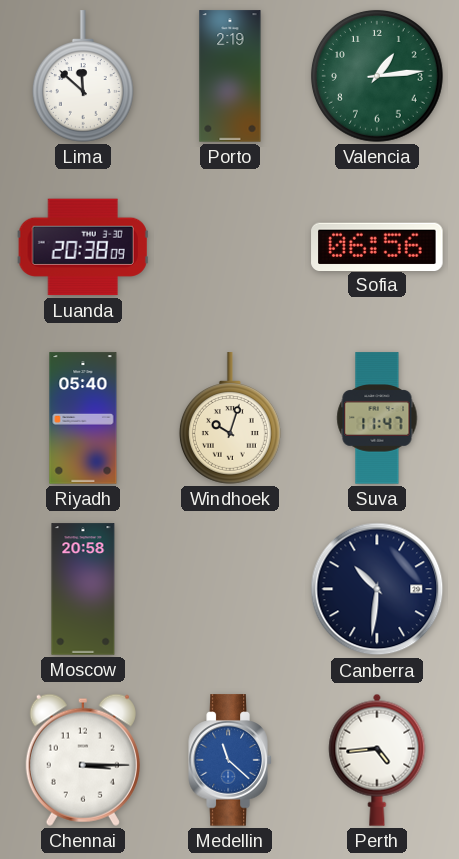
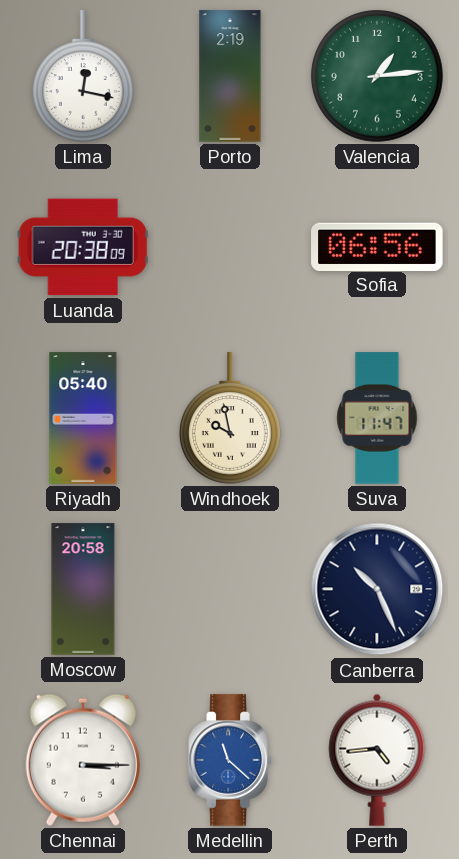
Lima: 11:52 -> 12:17
Windhoek: 10:03 -> 9:58
Canberra: 10:31 -> 10:26
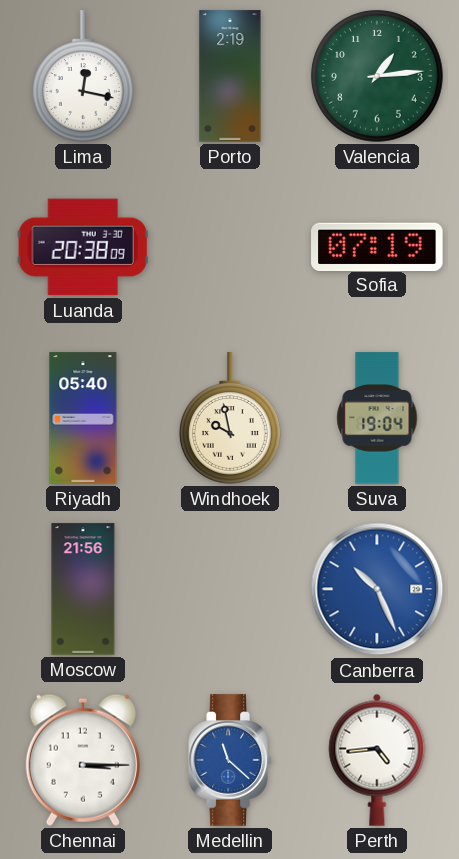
Sofia: 06:56 -> 07:19
Suva: 11:47 -> 19:04
Moscow: 20:58 -> 21:56
Canberra dial: navy -> blue
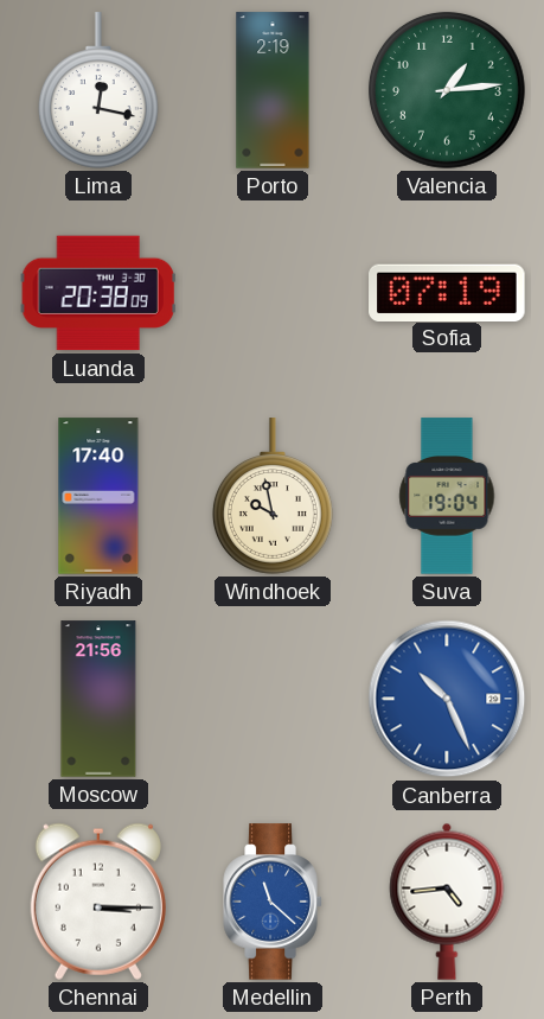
Riyadh: 05:40 -> 17:40
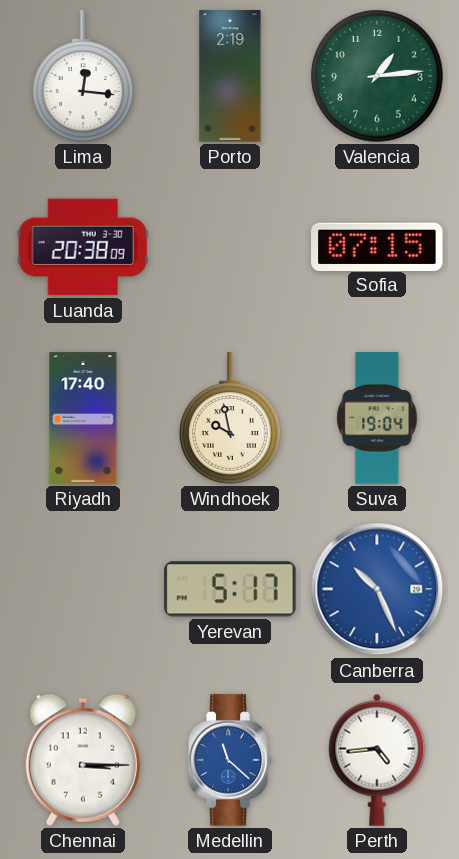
Lima: 12:17 -> 12:16
Sofia: 07:19 -> 07:15
Moscow: 21:56 -> none
Yerevan: none -> 5:17
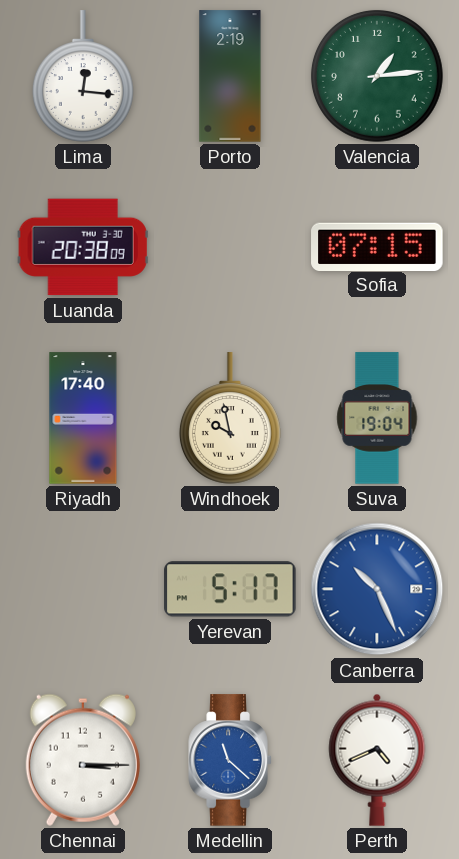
Perth: 4:44 -> 4:41
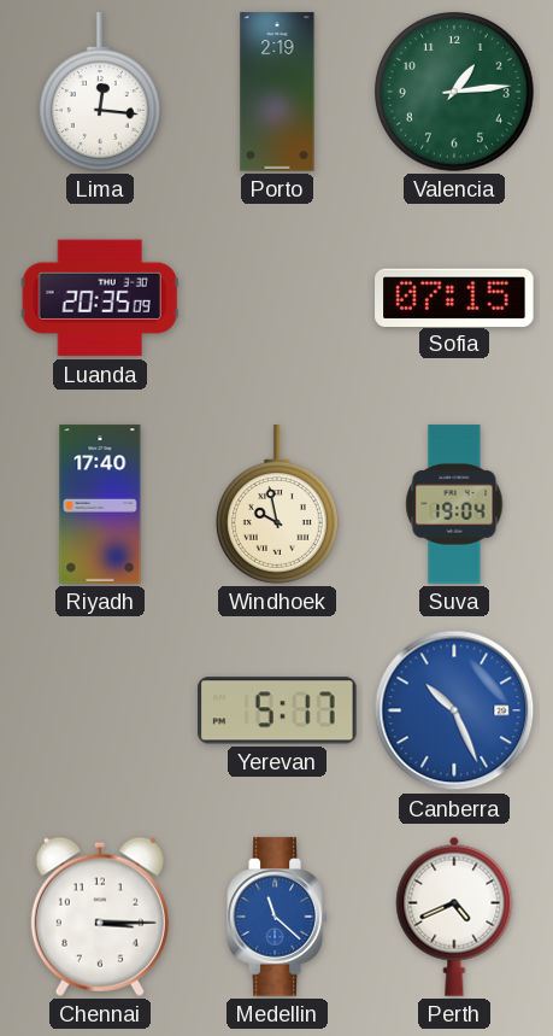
Luanda: 20:38 -> 20:35
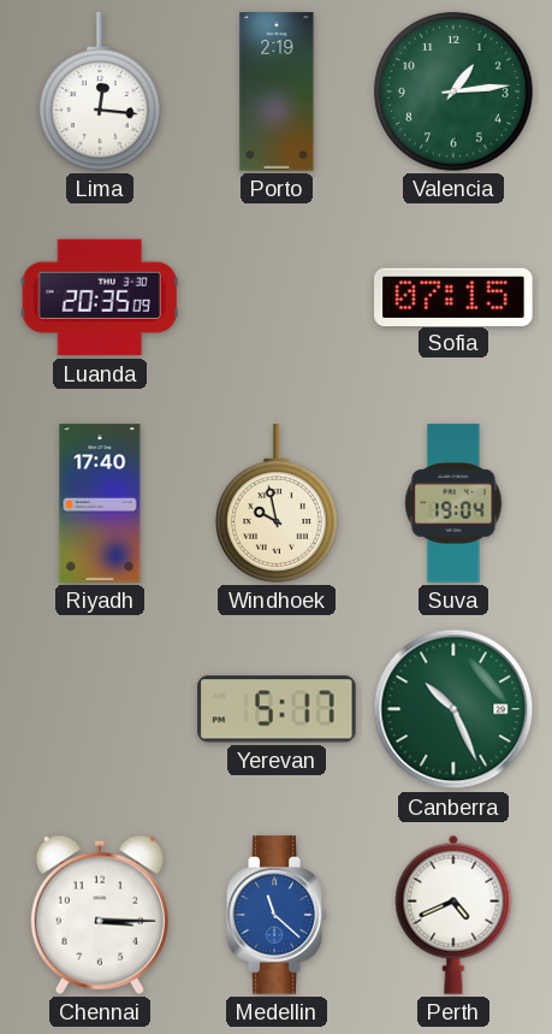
Canberra dial: blue -> green
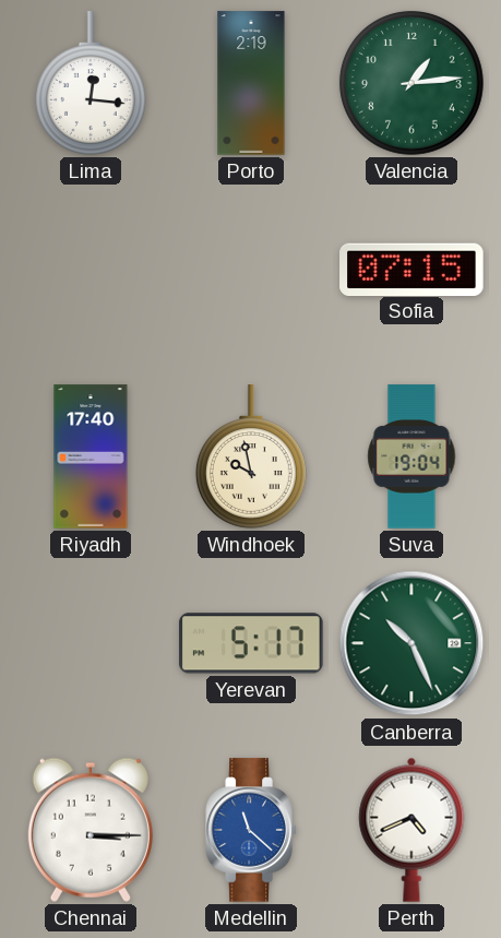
Luanda: 20:35 -> none
